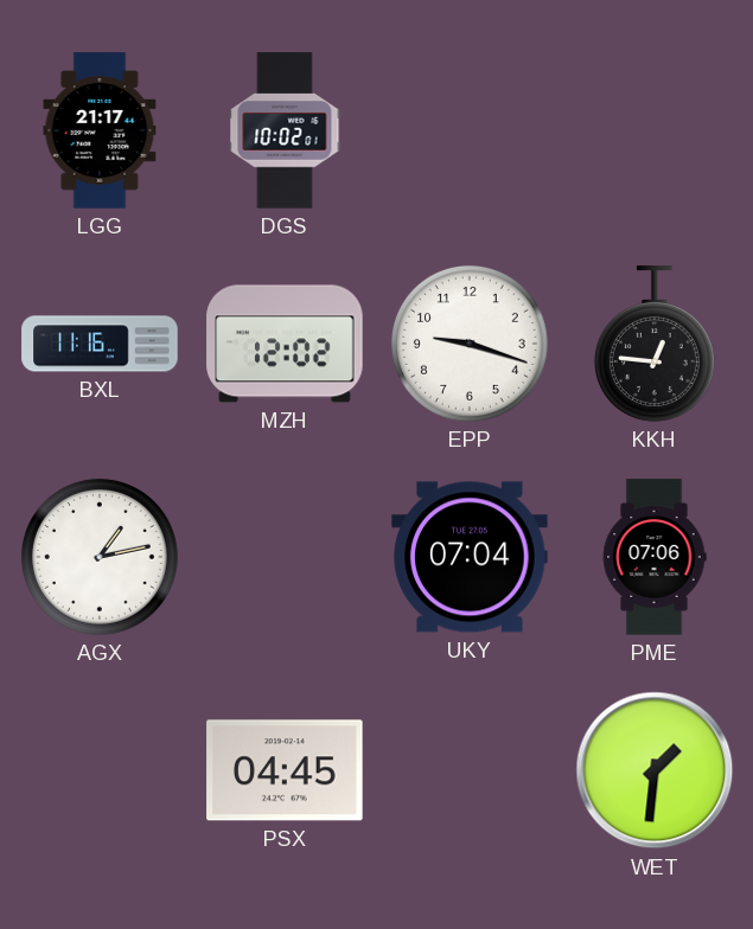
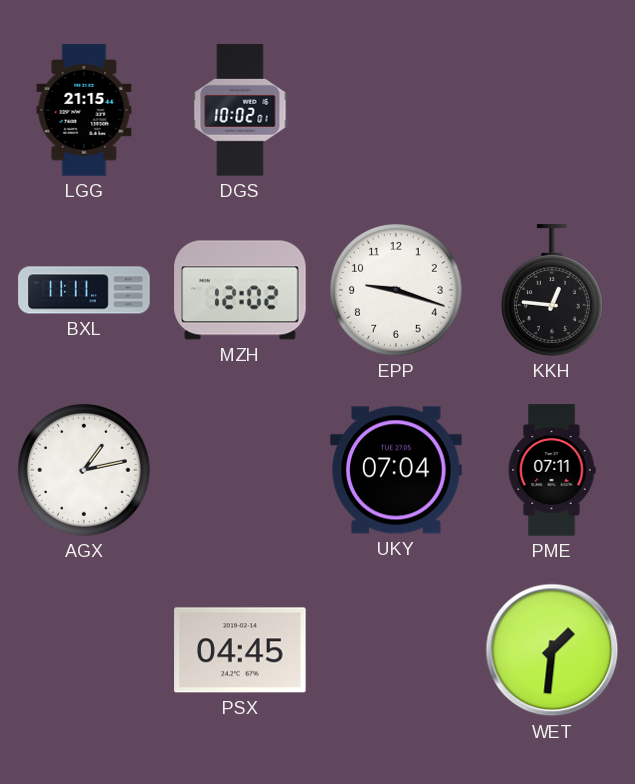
LGG: 21:17 -> 21:15
BXL: 11:16 -> 11:11
PME: 07:06 -> 07:11
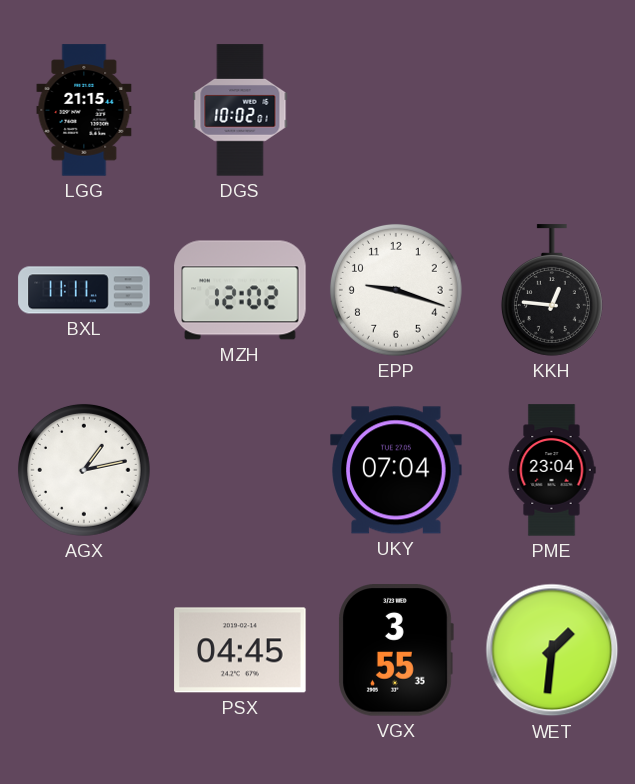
PME: 07:11 -> 23:04
VGX: none -> 3:55
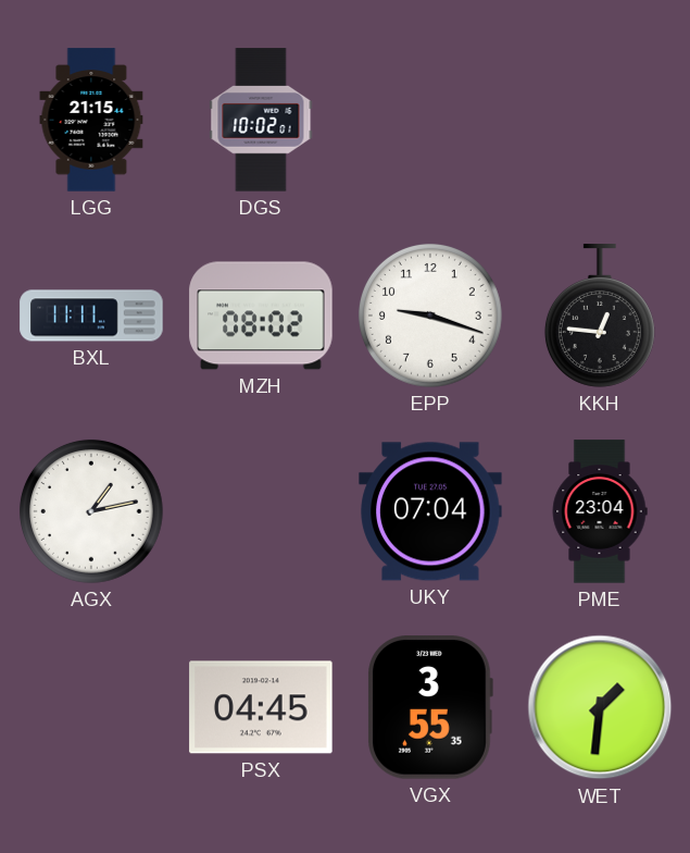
MZH: 12:02 -> 08:02
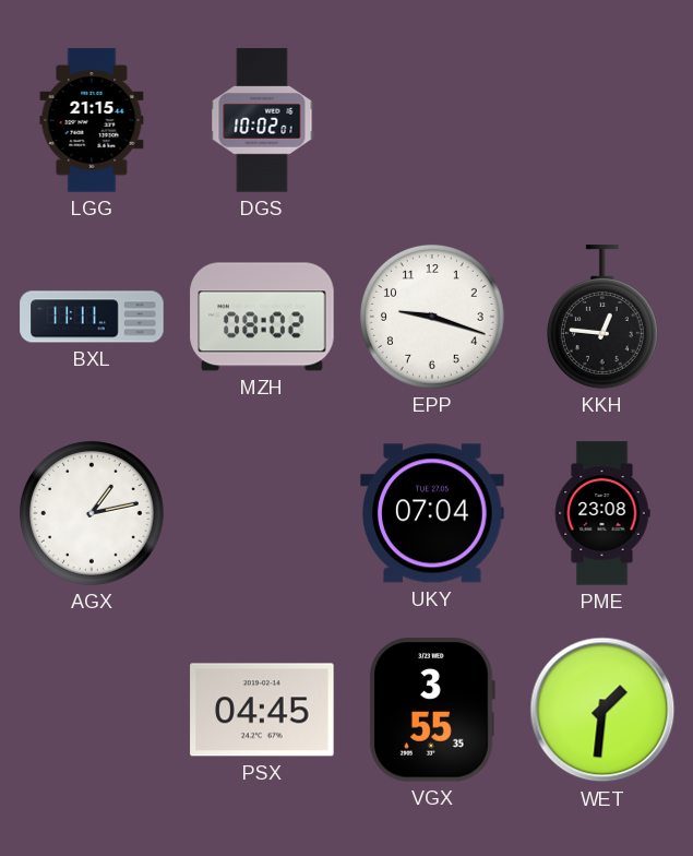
PME: 23:04 -> 23:08
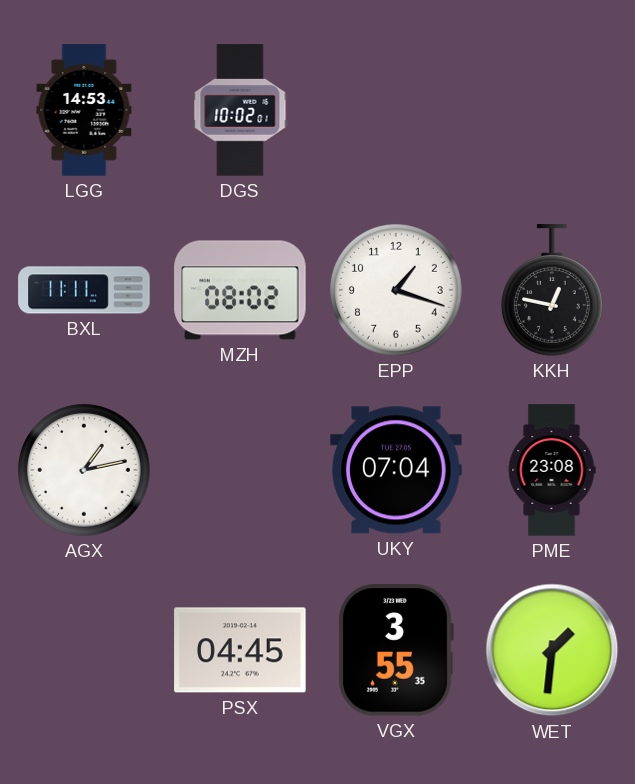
LGG: 21:15 -> 14:53
EPP: 9:18 -> 1:18
KKH: 12:46 -> 12:47
